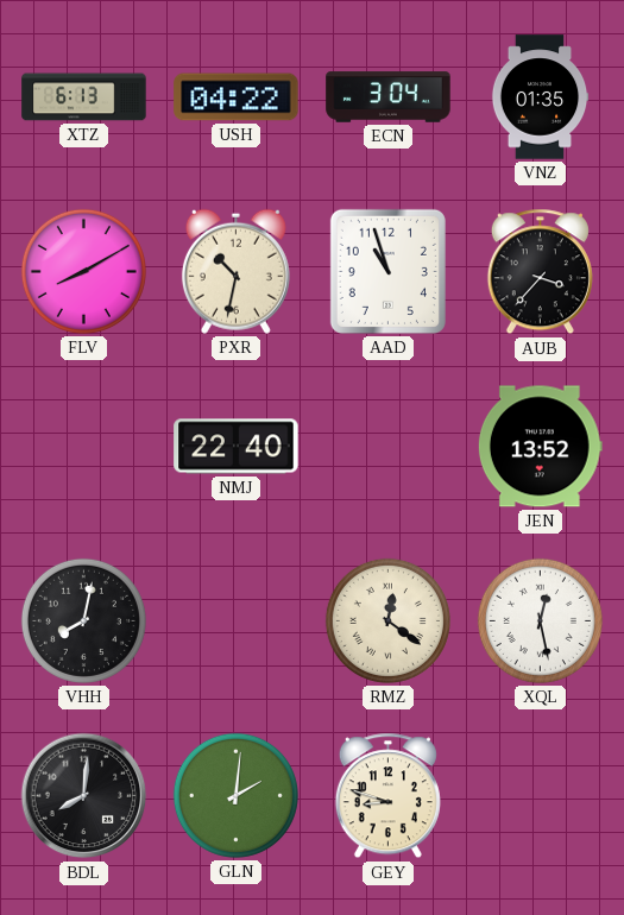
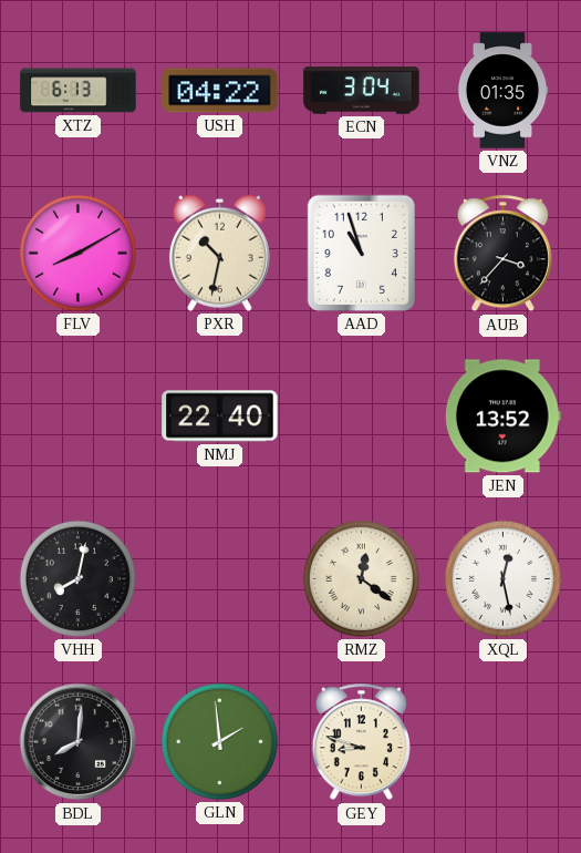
GLN: 2:01 -> 1:59
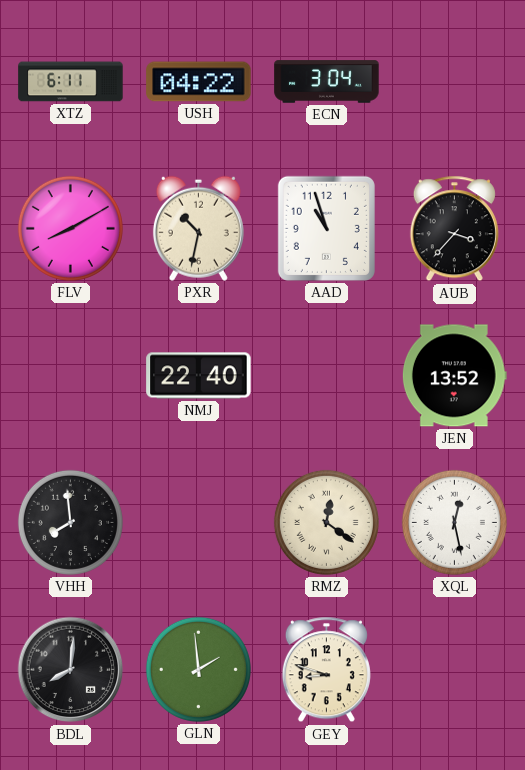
XTZ: 6:13 -> 6:11
VNZ: 01:35 -> none
VHH: 8:02 -> 7:59
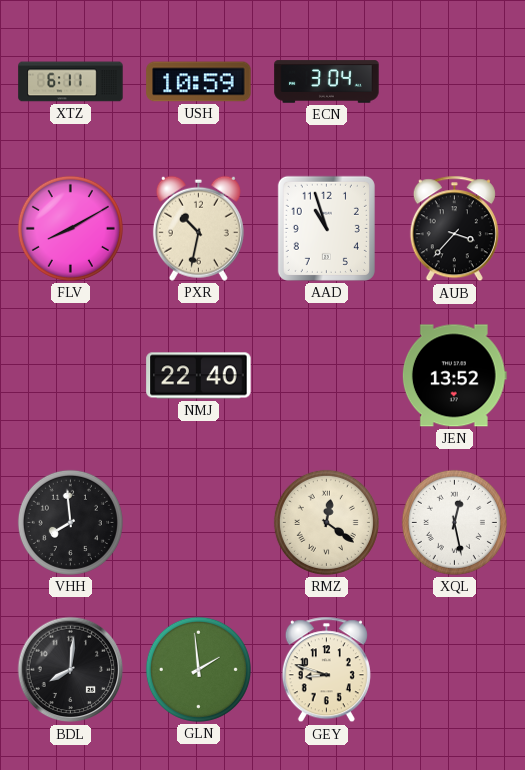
USH: 04:22 -> 10:59
